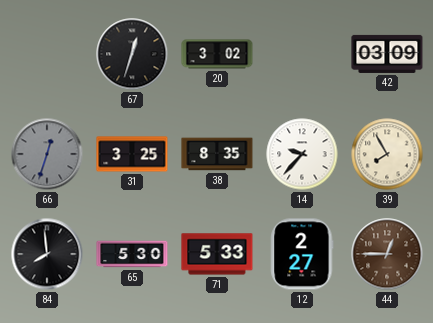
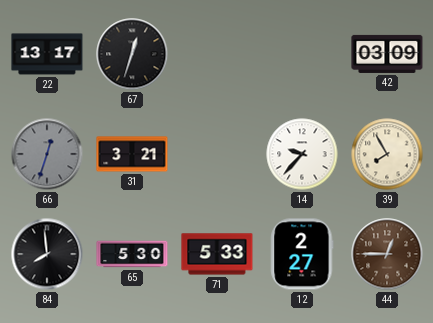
22: none -> 13:17
20: 3:02 -> none
31: 3:25 -> 3:21
38: 8:35 -> none
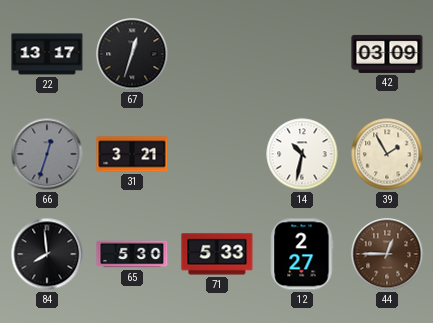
14: 9:37 -> 10:32
39: 7:55 -> 1:55
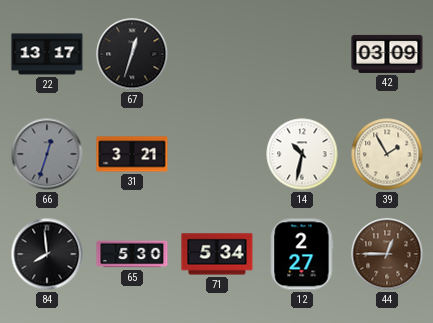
71: 5:33 -> 5:34
